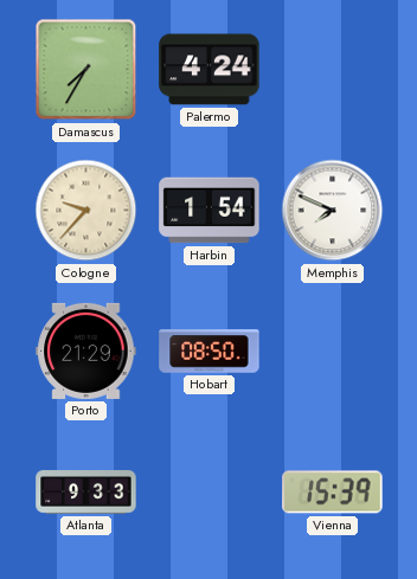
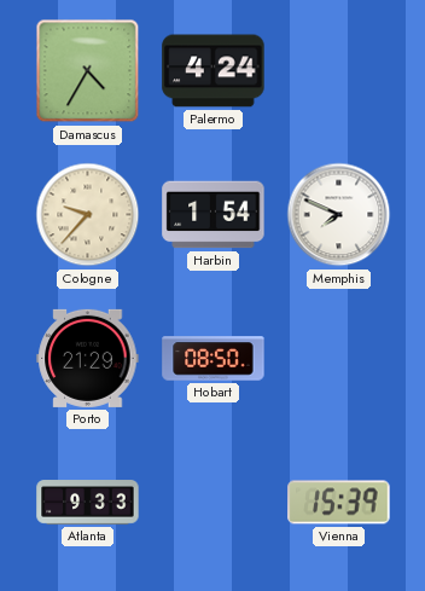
Damascus: 7:35 -> 4:35
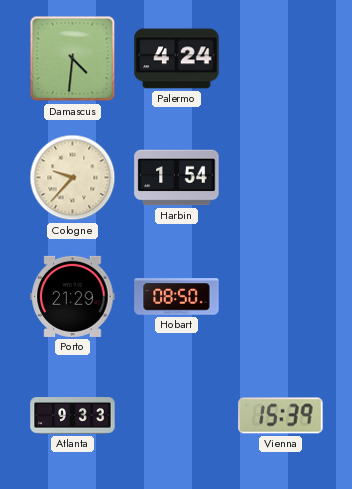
Damascus: 4:35 -> 4:31
Memphis: 7:49 -> none
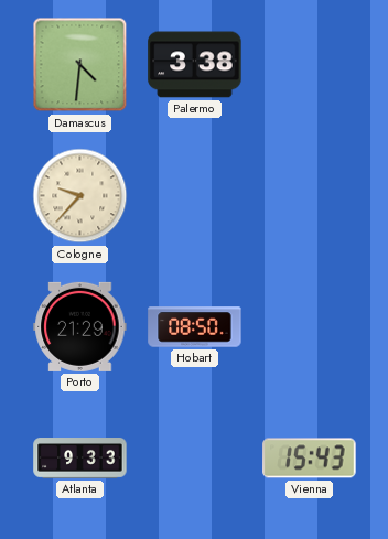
Palermo: 4:24 -> 3:38
Harbin: 1:54 -> none
Vienna: 15:39 -> 15:43
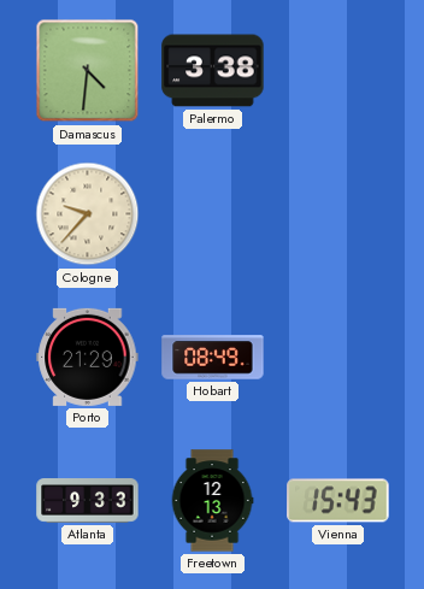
Hobart: 08:50 -> 08:49
Freetown: none -> 12:13
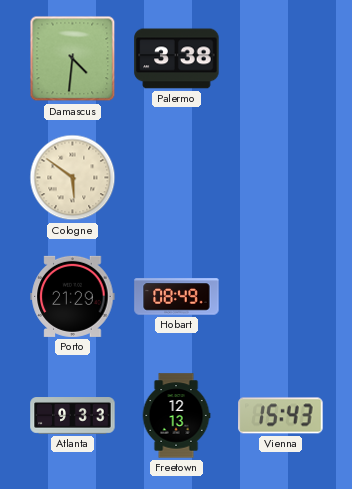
Cologne: 9:37 -> 5:51
